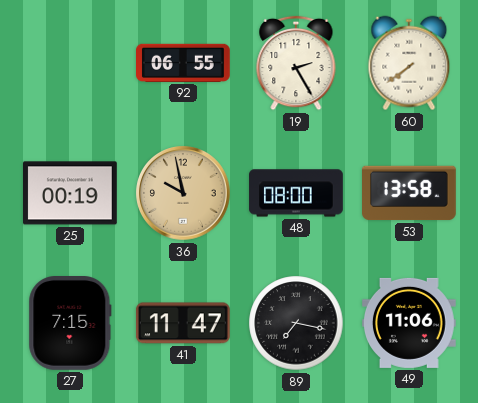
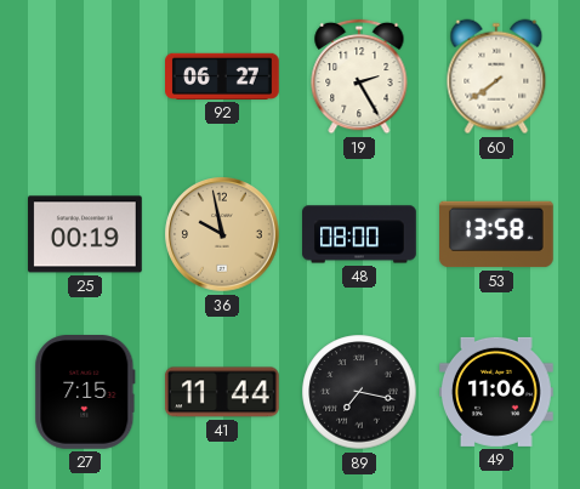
92: 06:55 -> 06:27
41: 11:47 -> 11:44
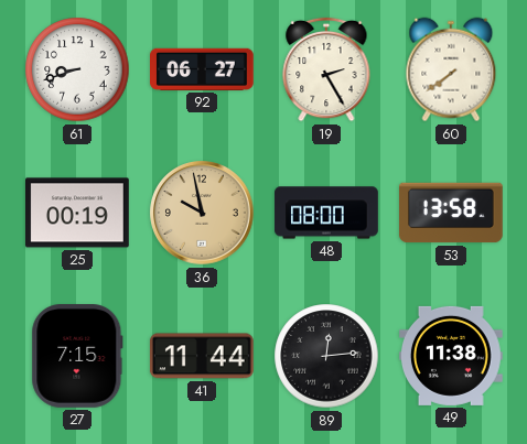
61: none -> 8:42
89: 7:17 -> 12:14
49: 11:06 -> 11:38
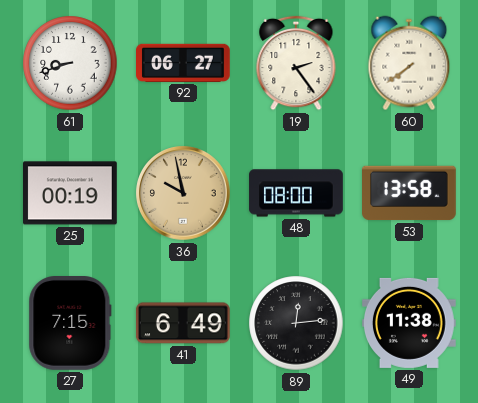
19: 2:25 -> 2:24
41: 11:44 -> 6:49
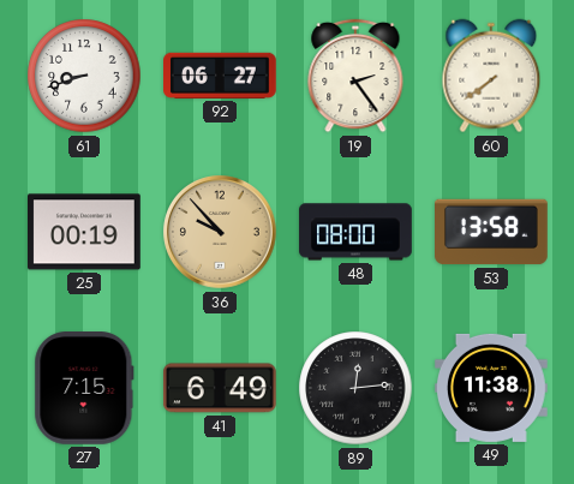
36: 9:58 -> 9:53
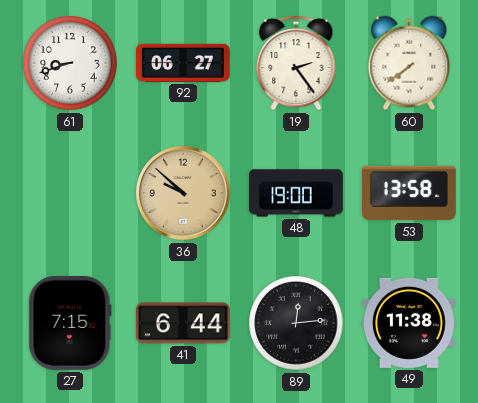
25: 00:19 -> none
36: 9:53 -> 9:52
48: 08:00 -> 19:00
41: 6:49 -> 6:44
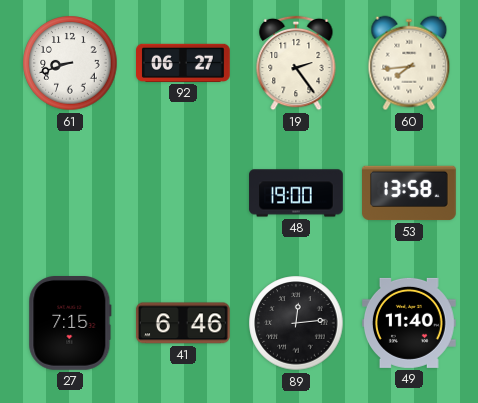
60: 7:39 -> 7:44
36: 9:52 -> none
41: 6:44 -> 6:46
49: 11:38 -> 11:40
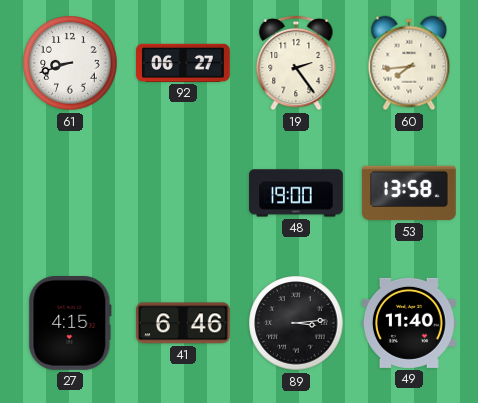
27: 7:15 -> 4:15
89: 12:14 -> 3:14
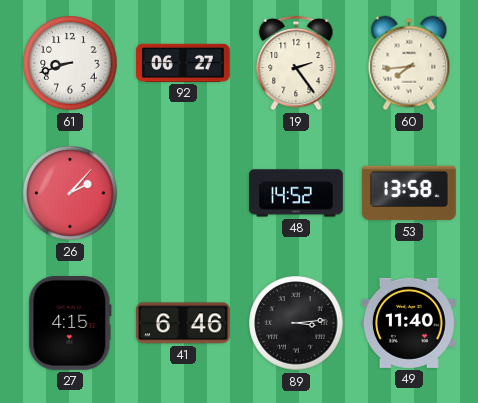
26: none -> 2:07
48: 19:00 -> 14:52
